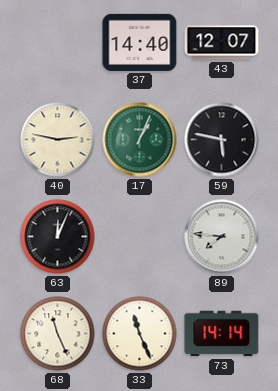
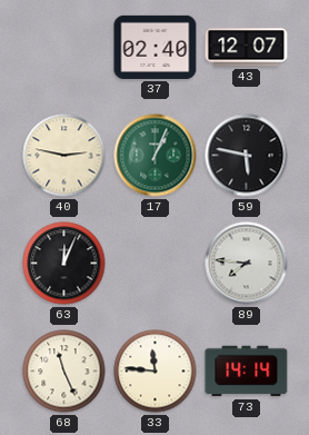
37: 14:40 -> 02:40
33: 11:26 -> 11:46
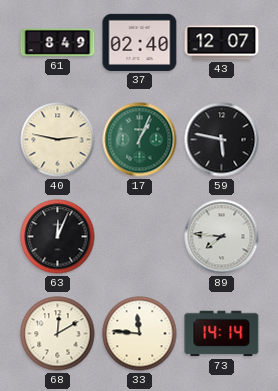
61: none -> 8:49
68: 11:26 -> 12:10
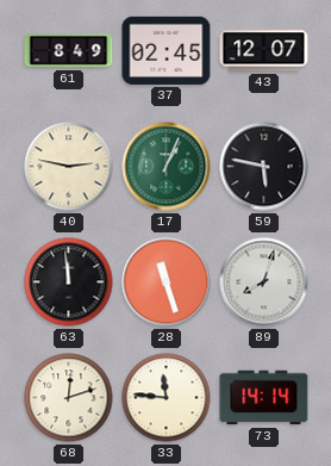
37: 02:40 -> 02:45
63: 12:04 -> 11:59
28: none -> 11:27
89: 7:46 -> 8:03
68: 12:10 -> 12:12
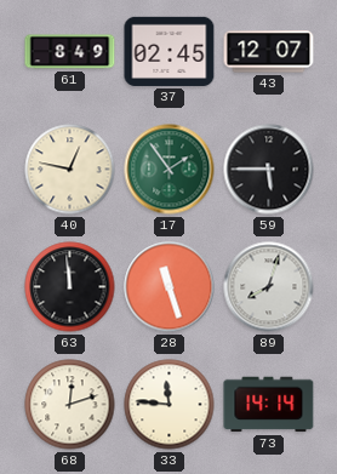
40: 2:47 -> 12:47
17: 1:04 -> 1:54
59: 5:47 -> 5:45
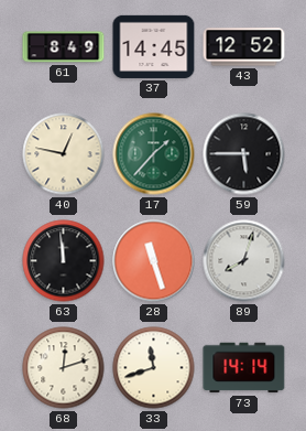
37: 02:45 -> 14:45
43: 12:07 -> 12:52
17: 1:54 -> 1:37
33: 11:46 -> 11:42
